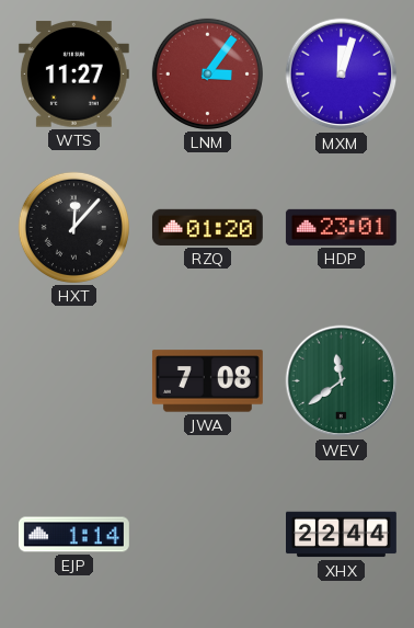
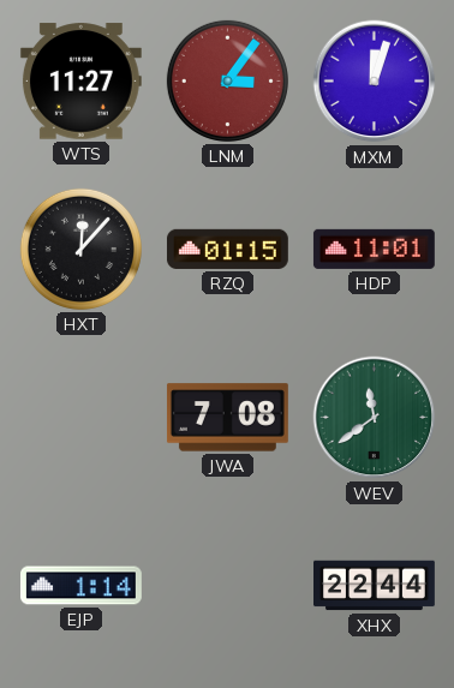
RZQ: 01:20 -> 01:15
HDP: 23:01 -> 11:01
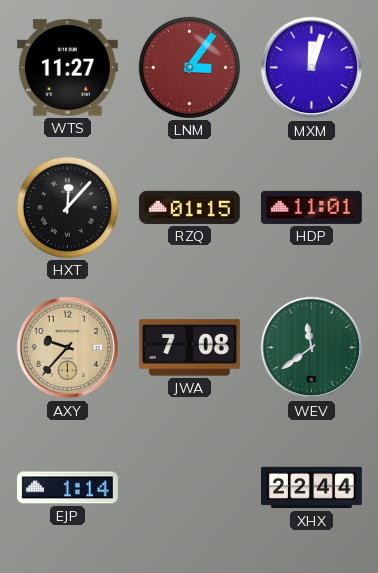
AXY: none -> 9:37
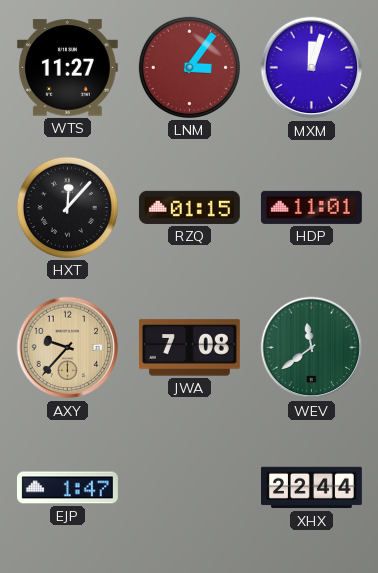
EJP: 1:14 -> 1:47
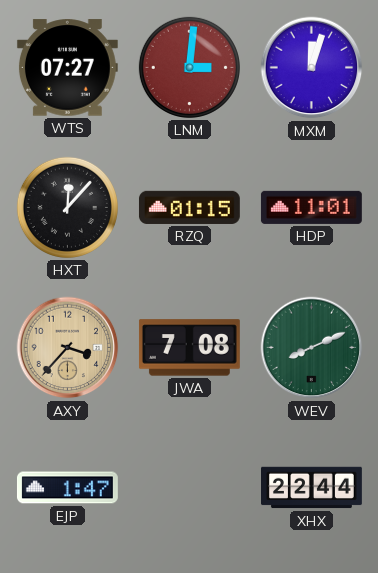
WTS: 11:27 -> 07:27
LNM: 3:06 -> 3:01
AXY: 9:37 -> 3:37
WEV: 11:39 -> 8:11
